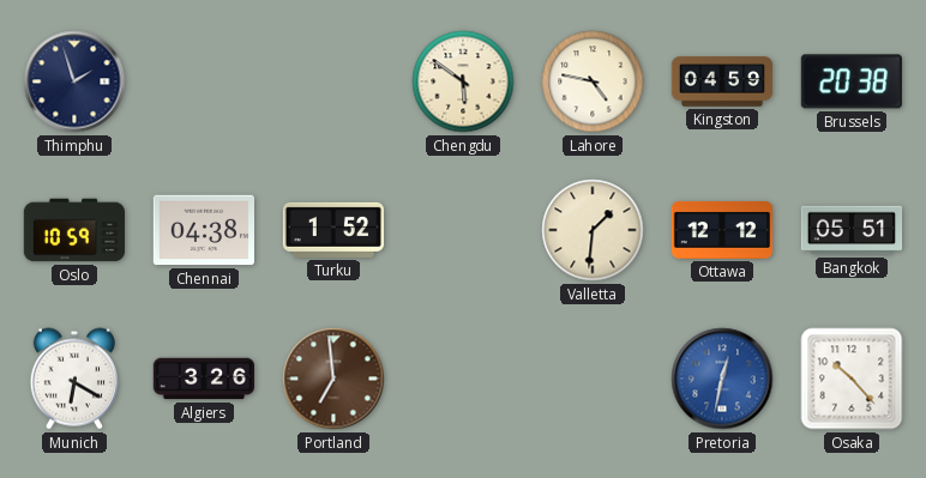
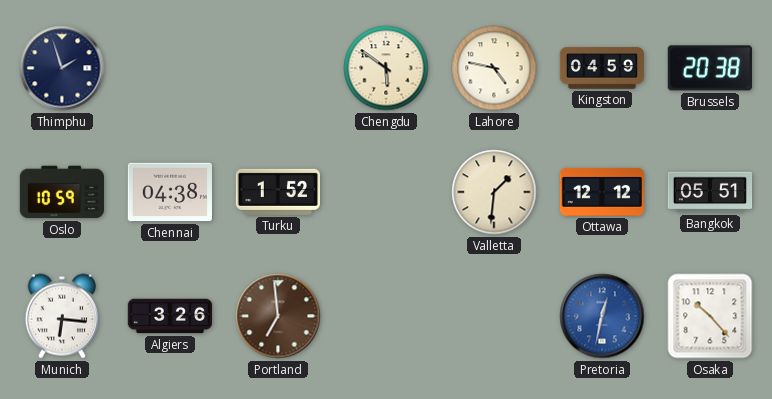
Munich: 6:20 -> 6:16
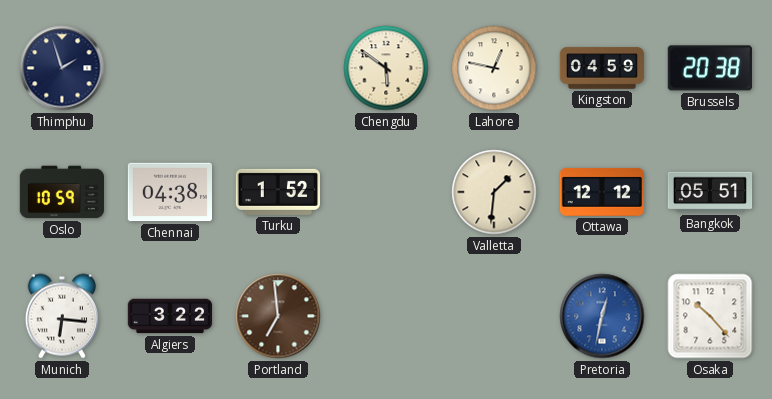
Lahore: 4:47 -> 12:47
Algiers: 3:26 -> 3:22
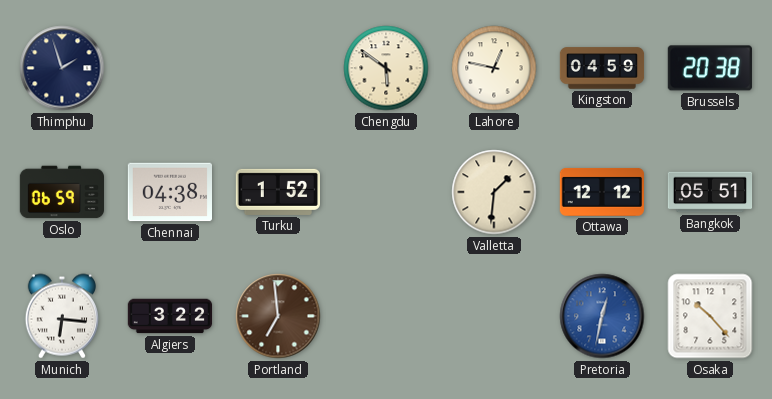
Oslo: 10:59 -> 06:59
